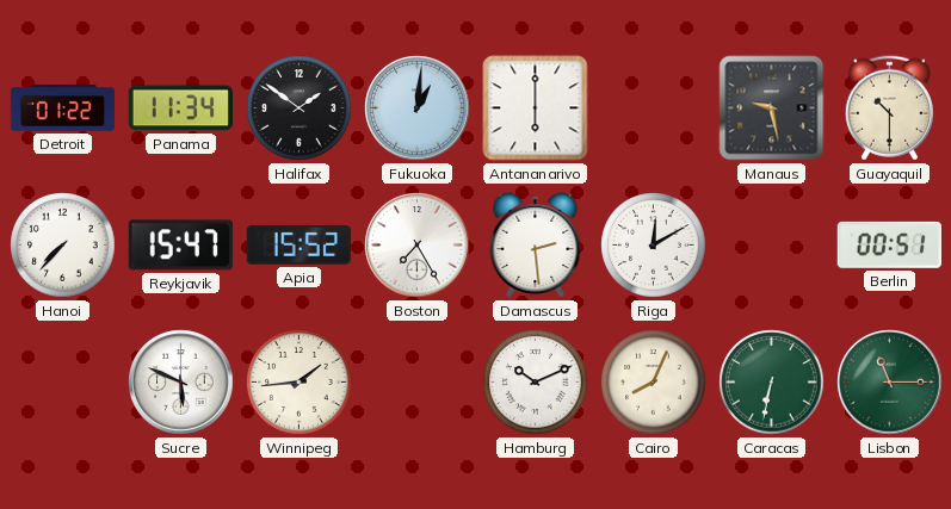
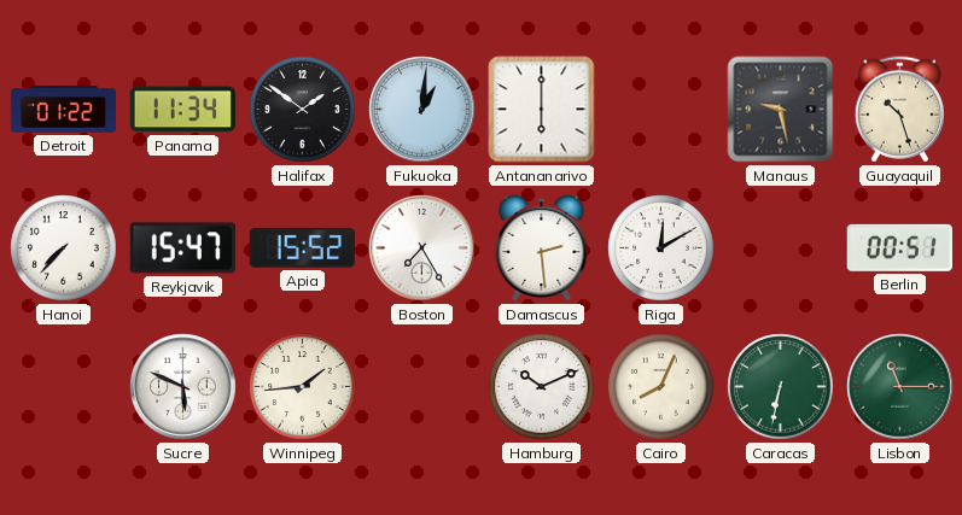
Guayaquil: 10:30 -> 10:27
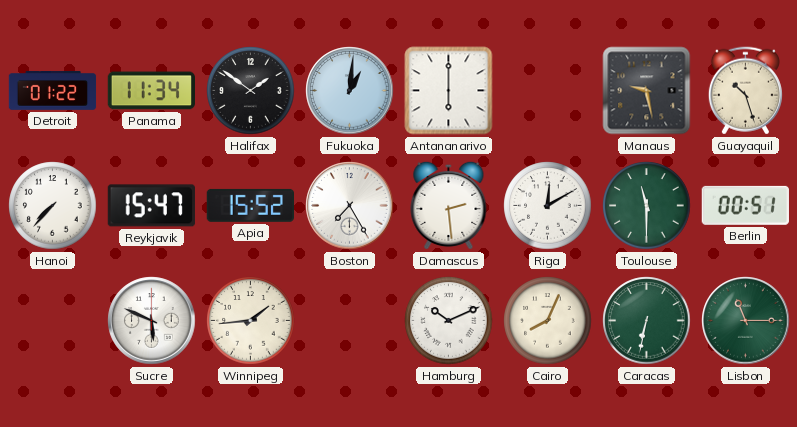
Toulouse: none -> 11:30
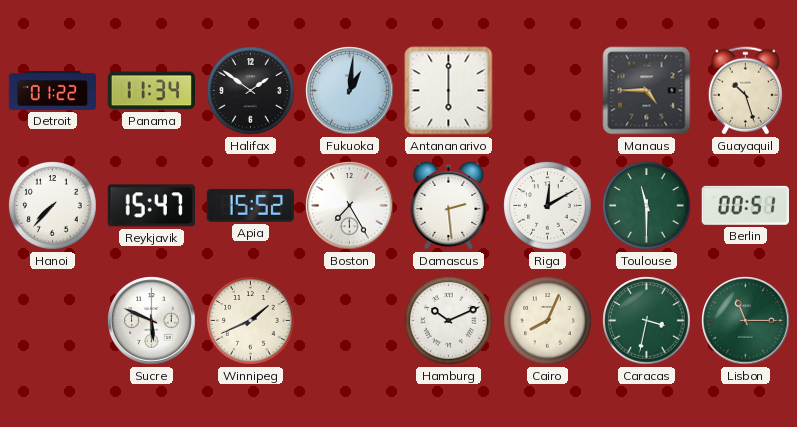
Manaus: 9:28 -> 4:45
Winnipeg: 1:44 -> 1:41
Caracas: 6:32 -> 3:32
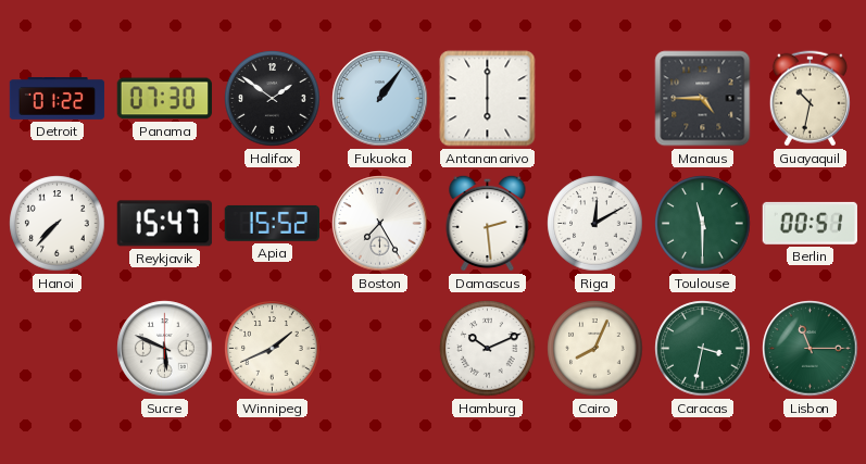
Panama: 11:34 -> 07:30
Fukuoka: 1:01 -> 1:06
Guayaquil: 10:27 -> 10:32
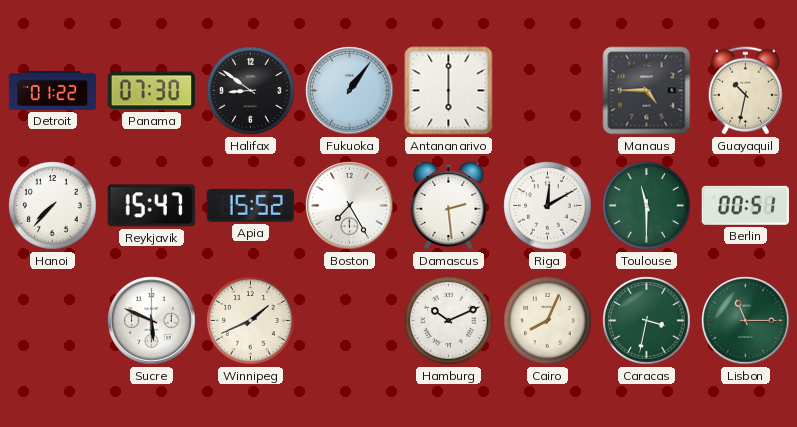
Halifax: 1:51 -> 8:51
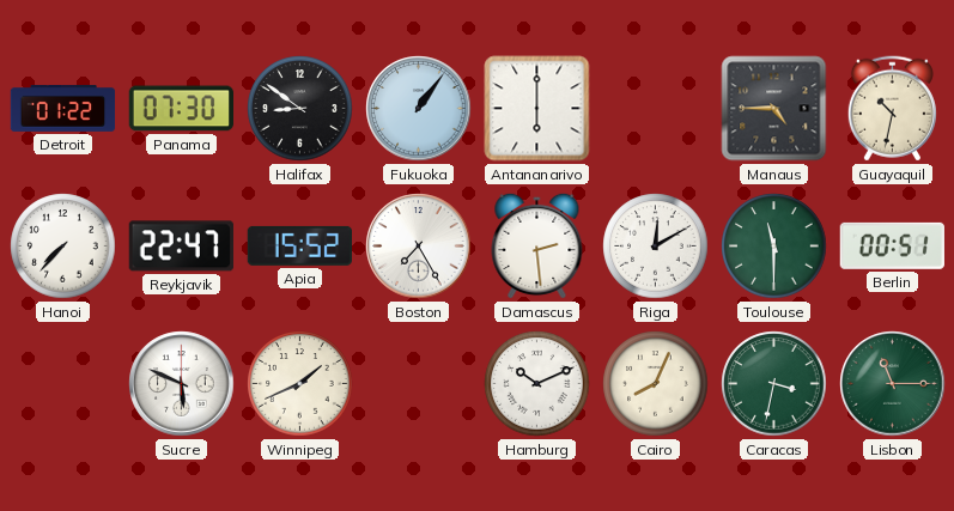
Reykjavik: 15:47 -> 22:47
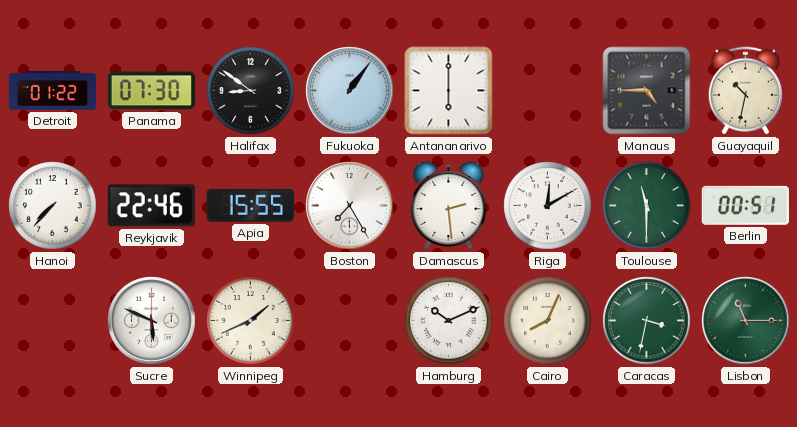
Reykjavik: 22:47 -> 22:46
Apia: 15:52 -> 15:55
